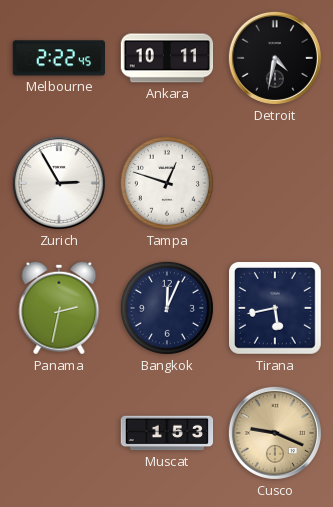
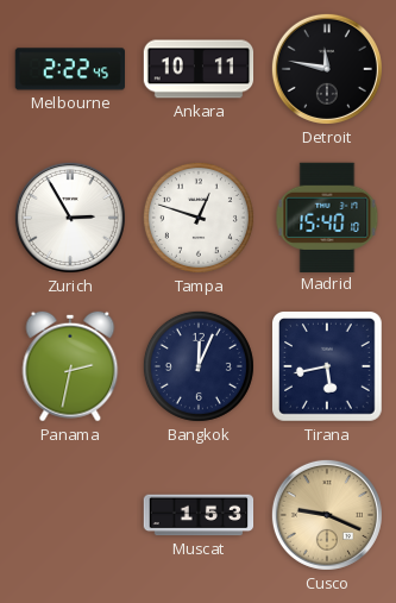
Detroit: 4:32 -> 11:47
Madrid: none -> 15:40
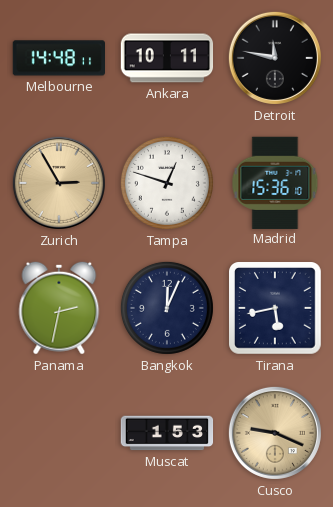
Melbourne: 2:22 -> 14:48
Zurich dial: white -> champagne
Madrid: 15:40 -> 15:36
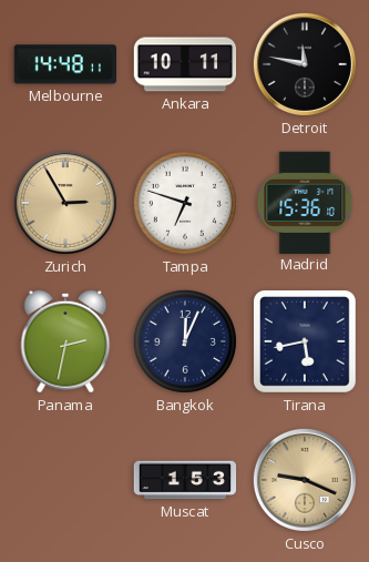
Tampa: 12:48 -> 6:48
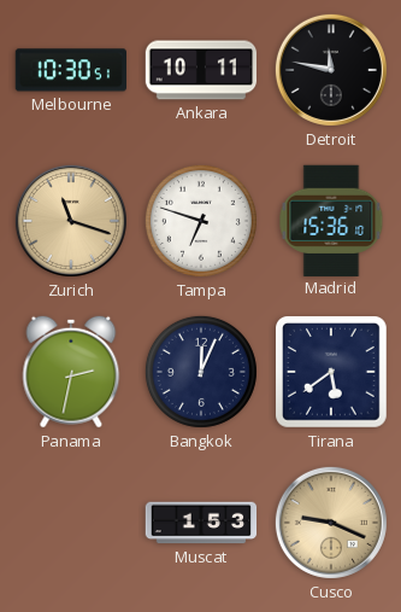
Melbourne: 14:48 -> 10:30
Zurich: 2:55 -> 11:18
Tirana: 5:43 -> 5:39
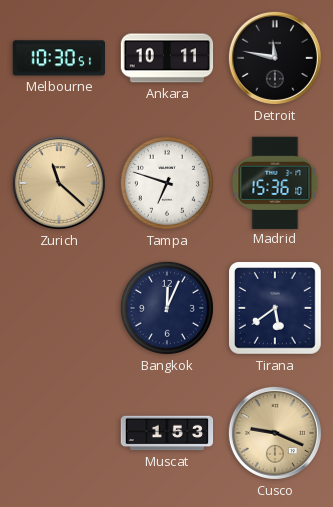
Zurich: 11:18 -> 11:22
Panama: 2:32 -> none
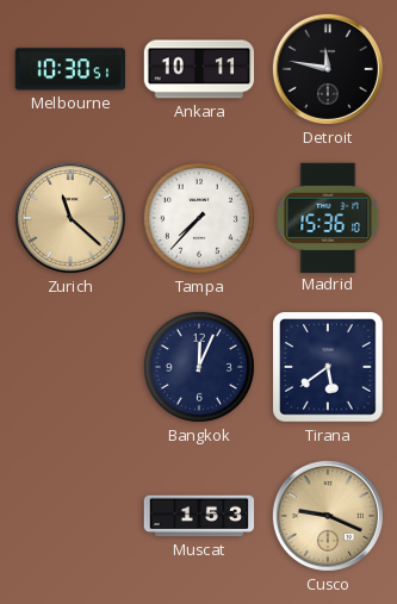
Tampa: 6:48 -> 7:37
